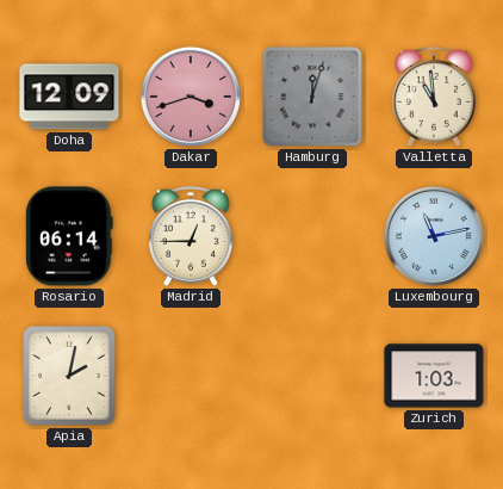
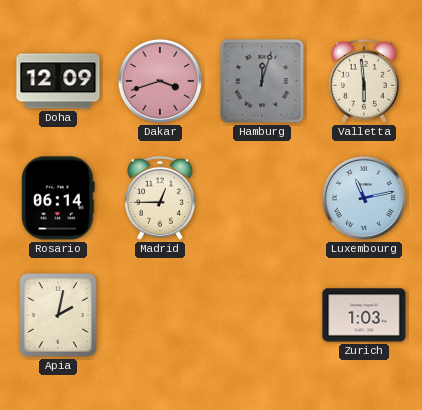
Valletta: 10:59 -> 5:59
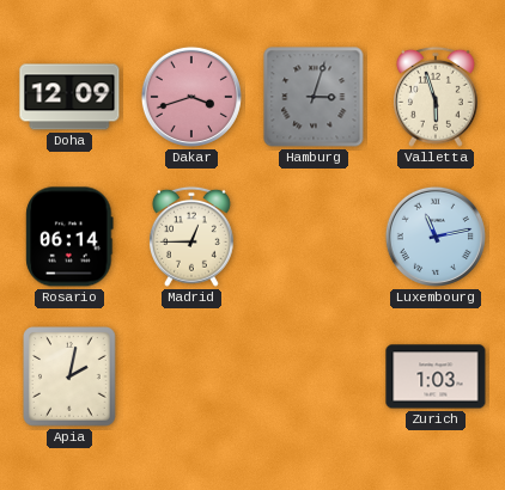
Hamburg: 12:03 -> 3:03
Valletta: 5:59 -> 5:57
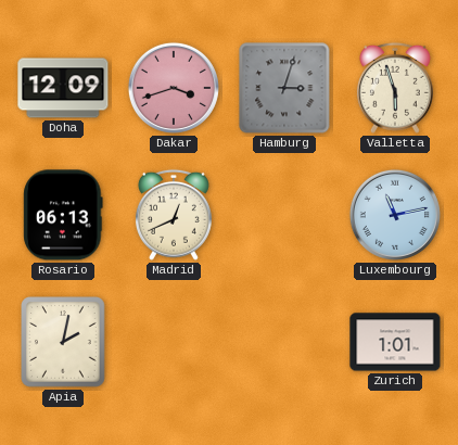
Rosario: 06:14 -> 06:13
Madrid: 12:45 -> 12:41
Zurich: 1:03 -> 1:01
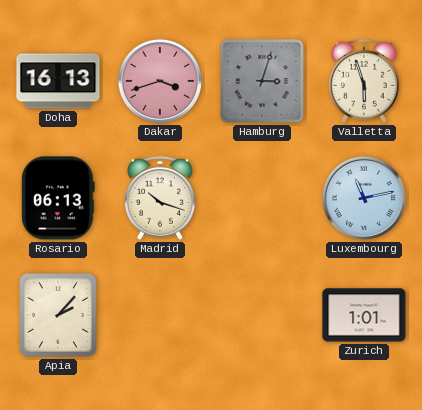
Doha: 12:09 -> 16:13
Madrid: 12:41 -> 10:18
Apia: 2:02 -> 2:07
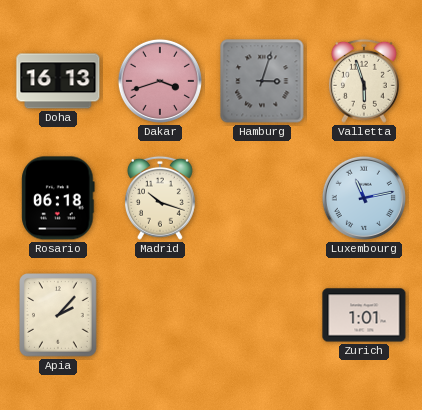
Rosario: 06:13 -> 06:18
